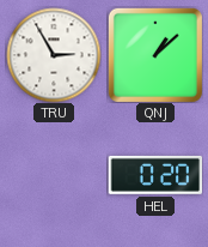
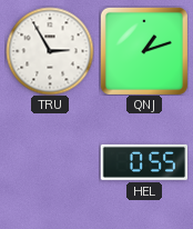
QNJ: 1:08 -> 1:12
HEL: 0:20 -> 0:55
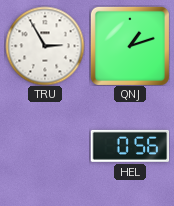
HEL: 0:55 -> 0:56
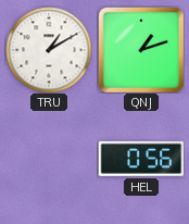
TRU: 2:55 -> 1:10
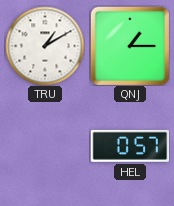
QNJ: 1:12 -> 1:15
HEL: 0:56 -> 0:57
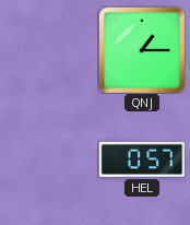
TRU: 1:10 -> none
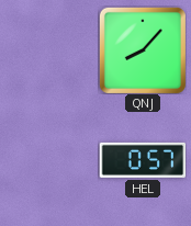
QNJ: 1:15 -> 8:07
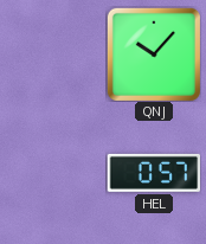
QNJ: 8:07 -> 10:07
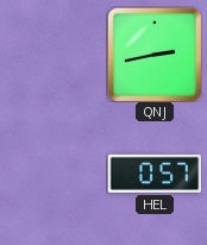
QNJ: 10:07 -> 2:43
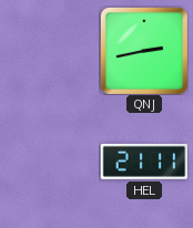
HEL: 0:57 -> 21:11
